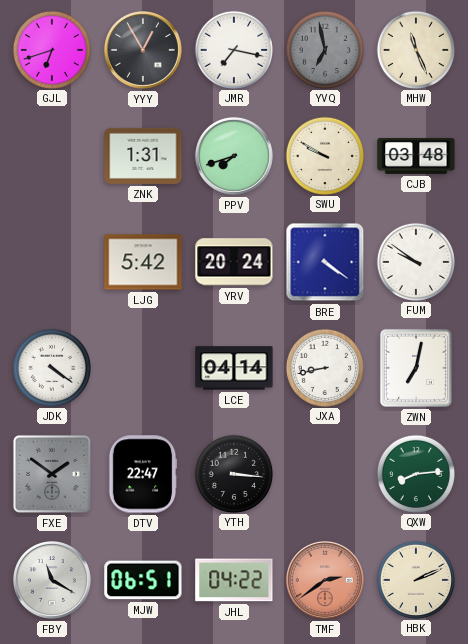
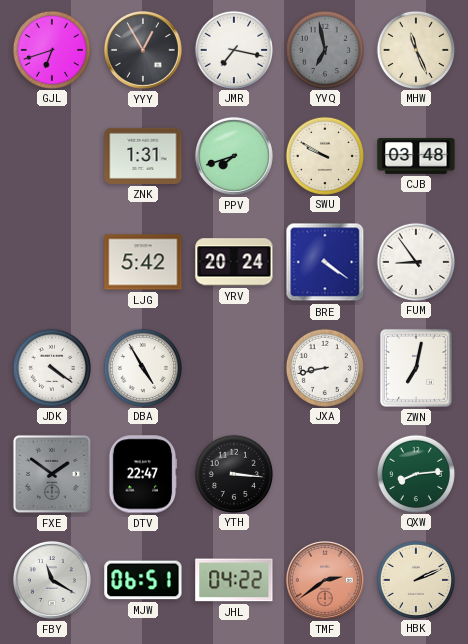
FUM: 9:51 -> 8:54
DBA: none -> 4:55
LCE: 04:14 -> none
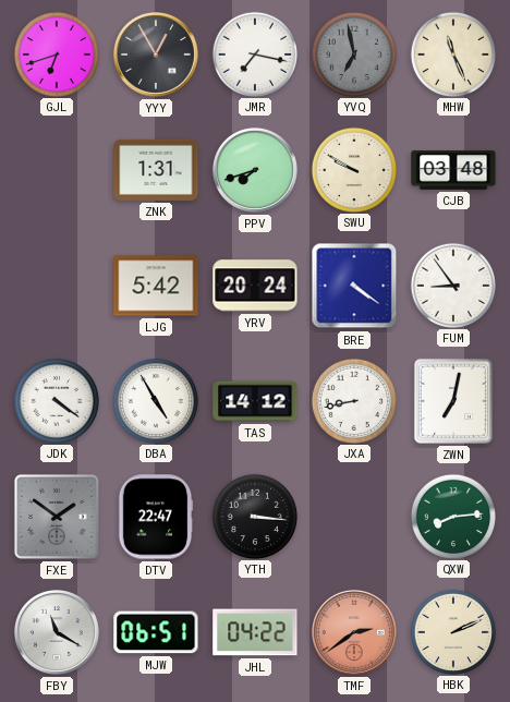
TAS: none -> 14:12
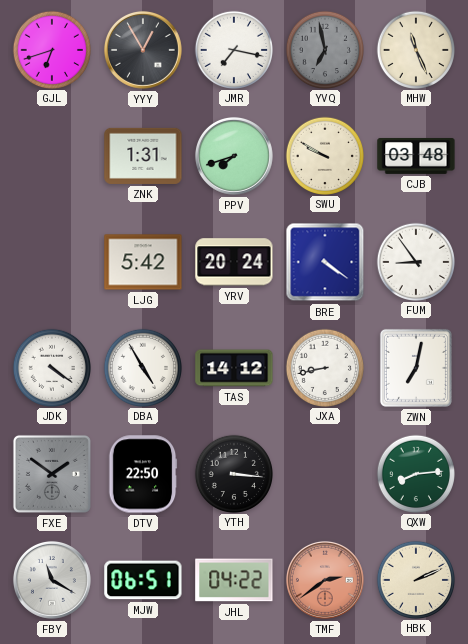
DTV: 22:47 -> 22:50
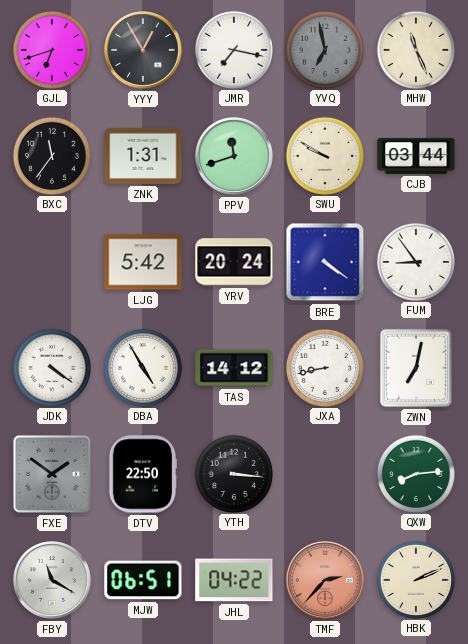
BXC: none -> 11:36
PPV: 7:42 -> 11:42
CJB: 03:48 -> 03:44
TMF: 2:39 -> 2:37
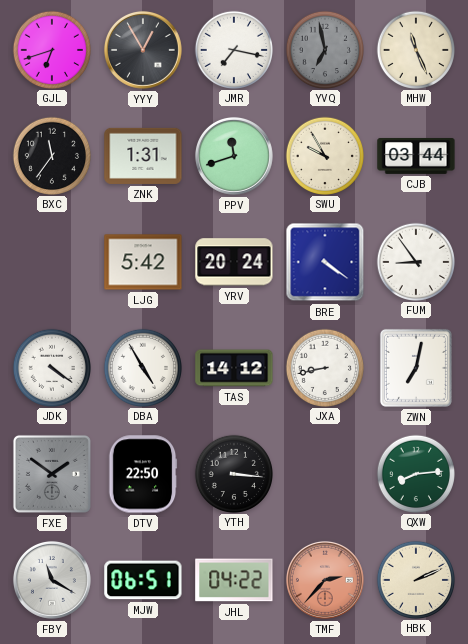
SWU: 9:50 -> 9:55
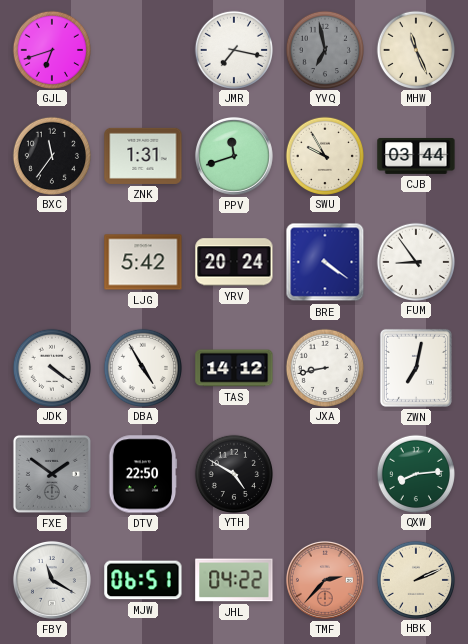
YYY: 12:55 -> none
YTH: 3:16 -> 4:50
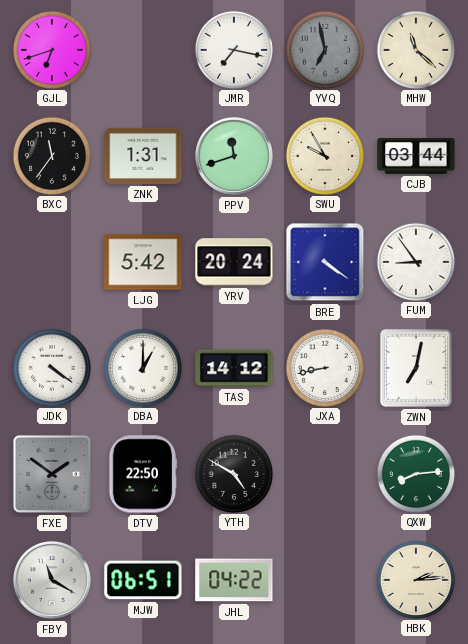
MHW: 11:26 -> 11:22
DBA: 4:55 -> 1:00
TMF: 2:37 -> none
HBK: 2:11 -> 2:14
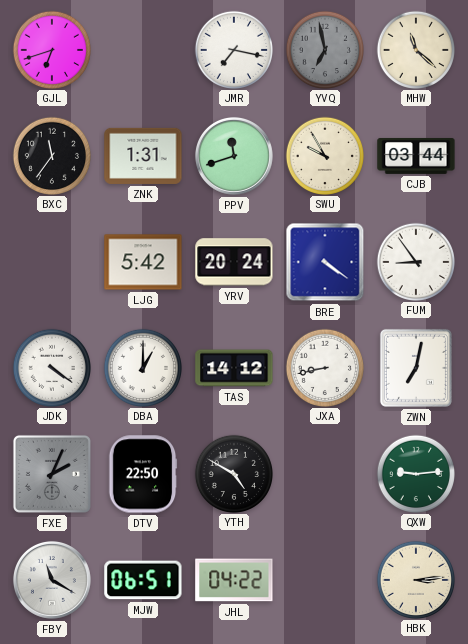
FXE: 1:51 -> 2:04
QXW: 8:14 -> 9:14
HBK: 2:14 -> 3:14
